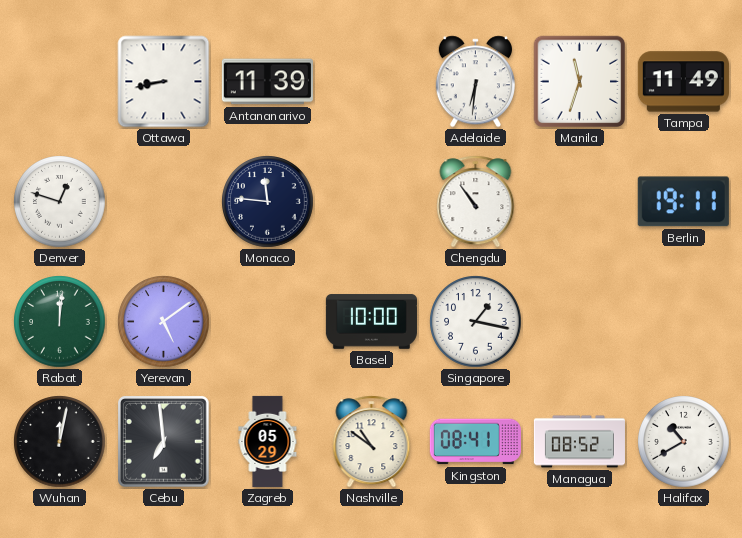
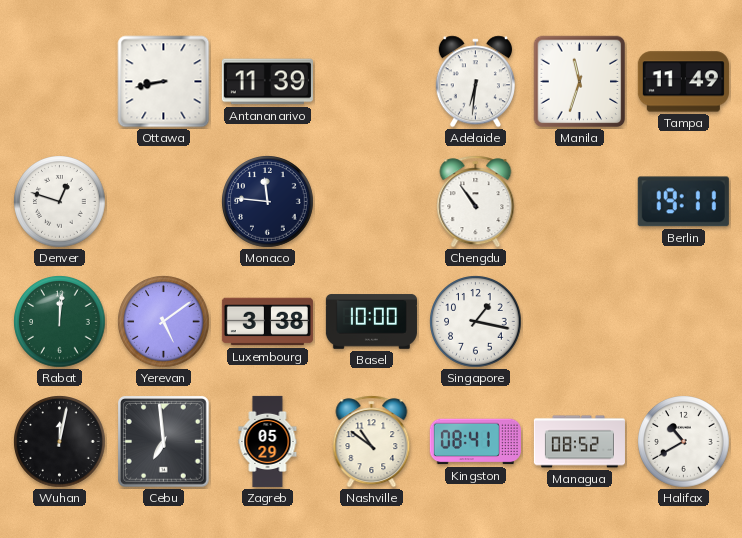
Luxembourg: none -> 3:38
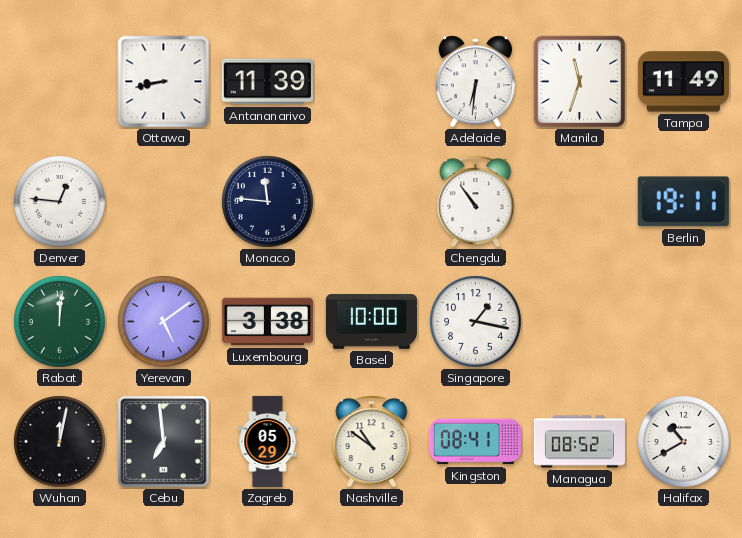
Denver: 12:48 -> 12:46
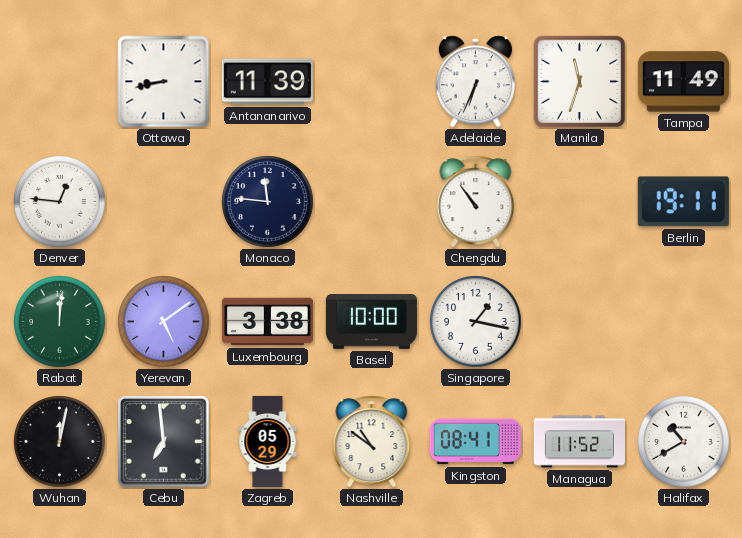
Adelaide: 6:31 -> 6:34
Managua: 08:52 -> 11:52
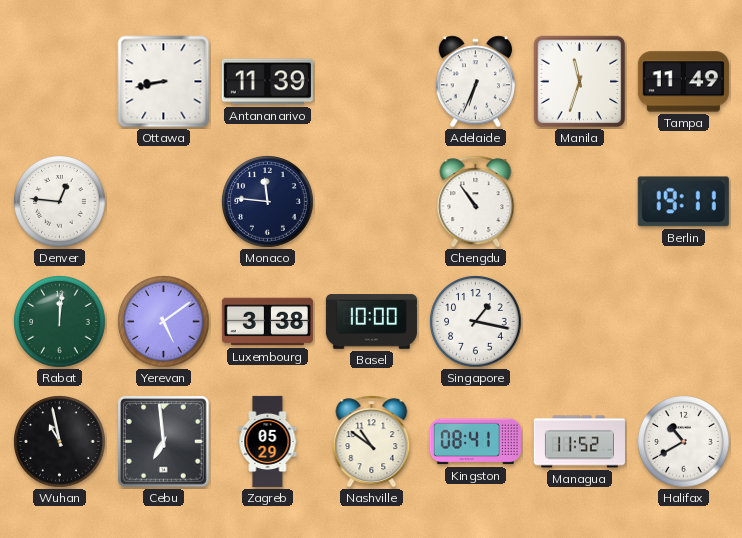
Wuhan: 12:02 -> 10:58
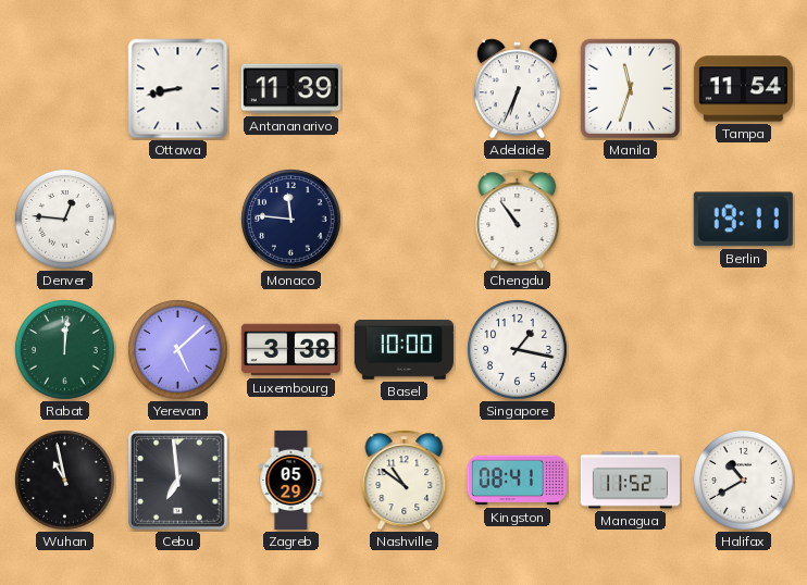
Tampa: 11:49 -> 11:54
Yerevan: 5:09 -> 5:08
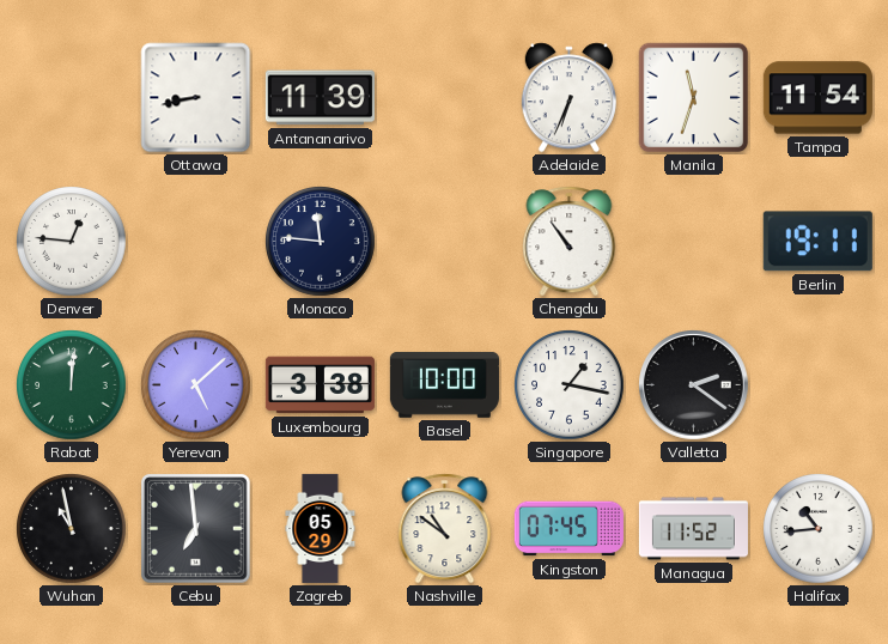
Valletta: none -> 2:21
Kingston: 08:41 -> 07:45
Halifax: 10:40 -> 10:44
